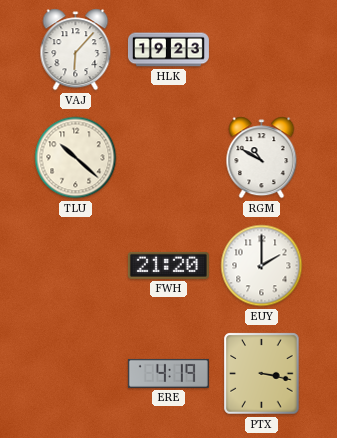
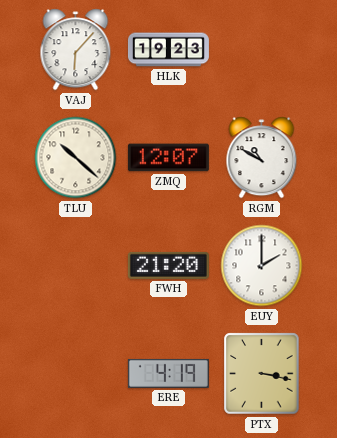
ZMQ: none -> 12:07
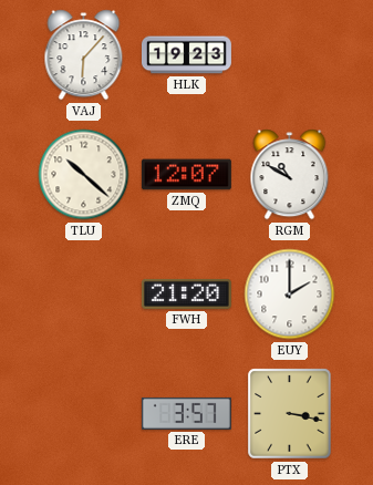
ERE: 4:19 -> 3:57
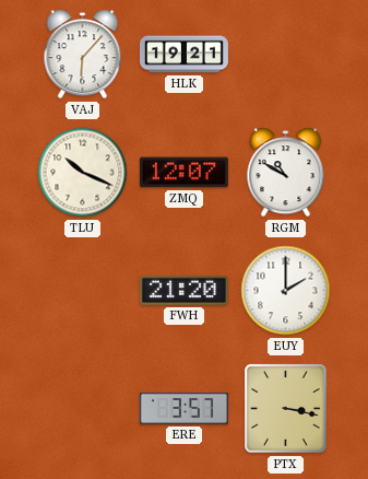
HLK: 19:23 -> 19:21
TLU: 10:22 -> 10:19
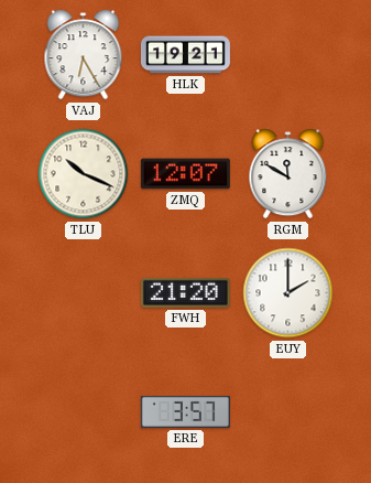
VAJ: 6:07 -> 6:25
RGM: 10:50 -> 11:50
PTX: 3:17 -> none
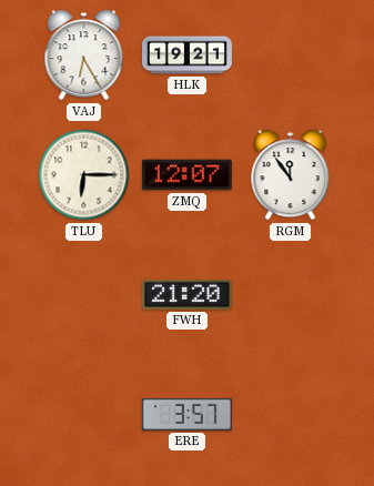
TLU: 10:19 -> 6:15
RGM: 11:50 -> 11:54
EUY: 2:00 -> none
